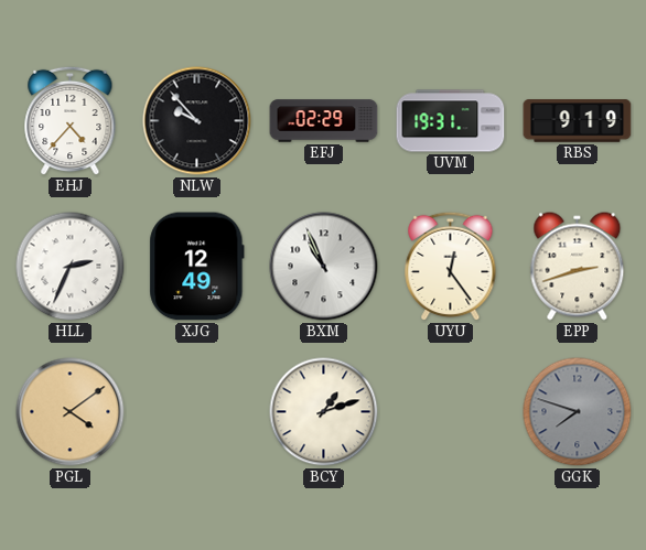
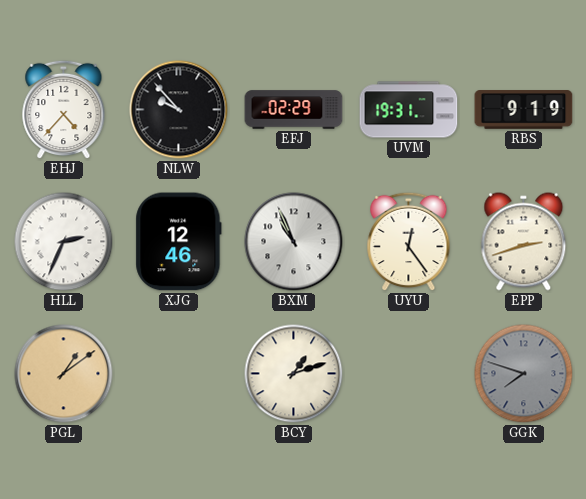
XJG: 12:49 -> 12:46
PGL: 4:09 -> 1:09
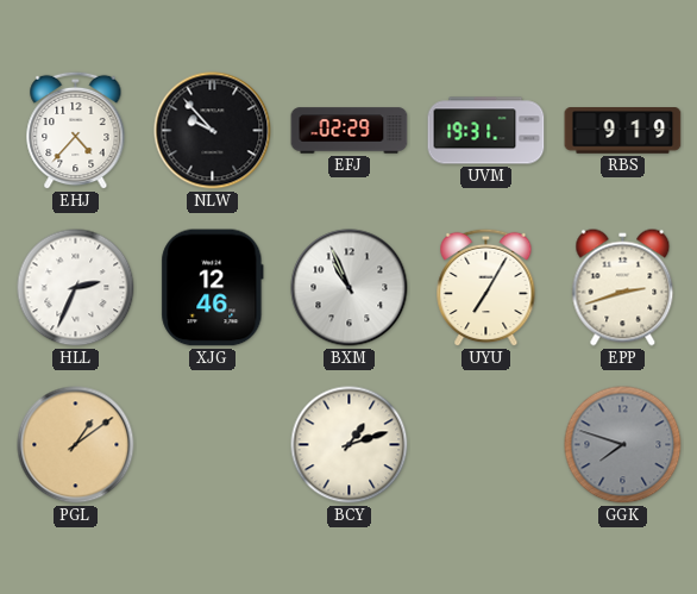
UYU: 12:24 -> 7:05
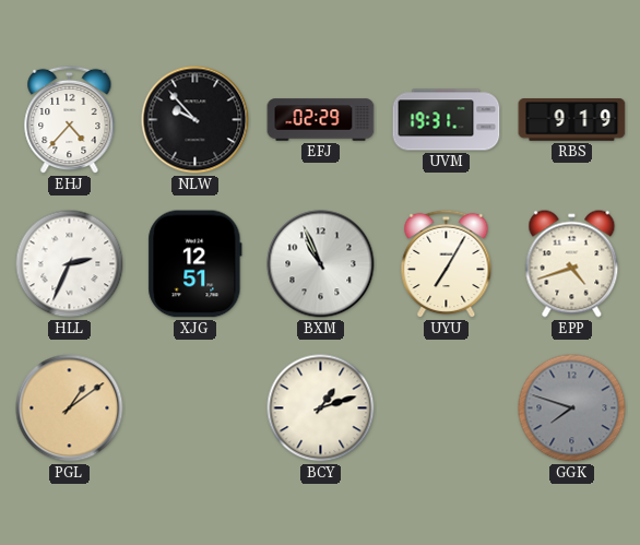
XJG: 12:46 -> 12:51
EPP: 2:42 -> 4:42
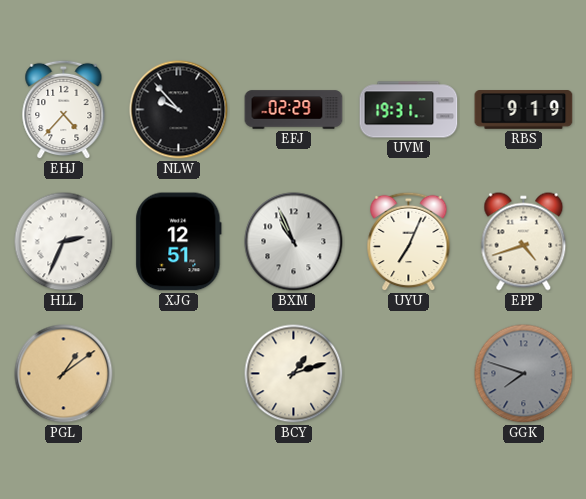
UYU: 7:05 -> 7:04
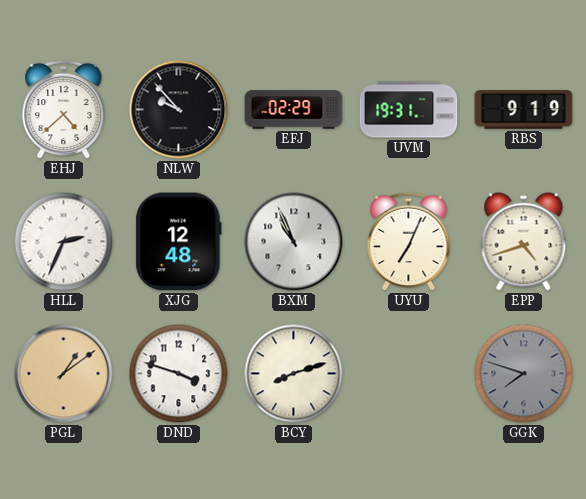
EHJ: 4:37 -> 4:38
XJG: 12:51 -> 12:48
DND: none -> 3:48
BCY: 1:12 -> 8:12
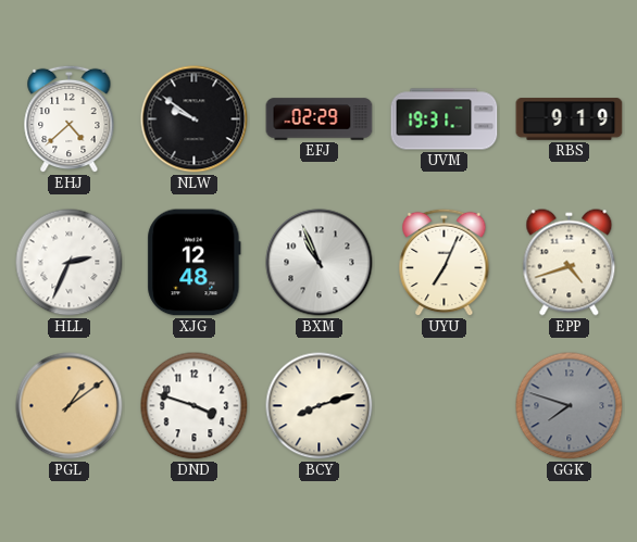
NLW: 9:53 -> 9:51
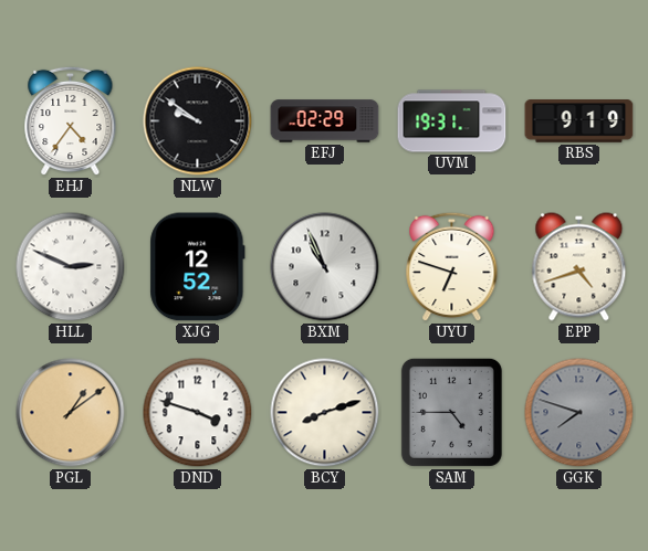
EHJ: 4:38 -> 4:36
HLL: 2:34 -> 2:49
XJG: 12:48 -> 12:52
UYU: 7:04 -> 6:48
SAM: none -> 4:45
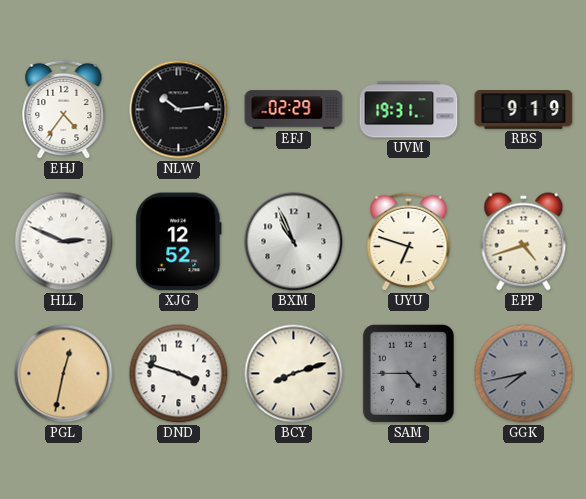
NLW: 9:51 -> 10:14
PGL: 1:09 -> 12:32
GGK: 7:48 -> 7:43
